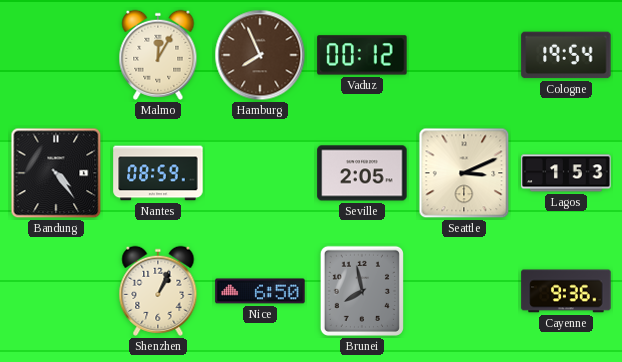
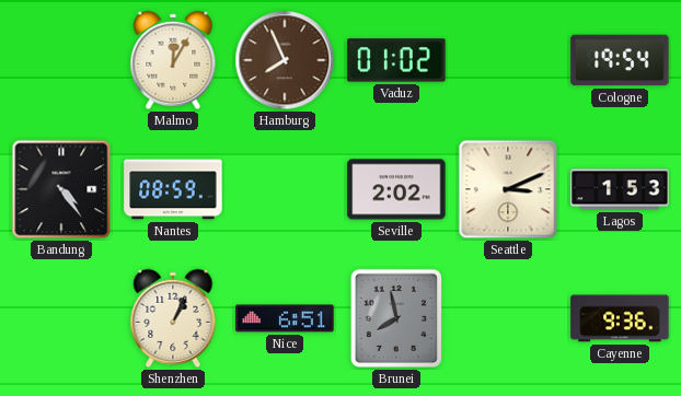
Vaduz: 00:12 -> 01:02
Seville: 2:05 -> 2:02
Nice: 6:50 -> 6:51
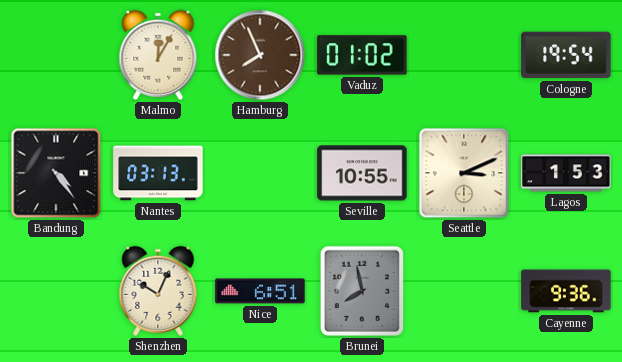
Nantes: 08:59 -> 03:13
Seville: 2:02 -> 10:55
Shenzhen: 1:04 -> 10:04
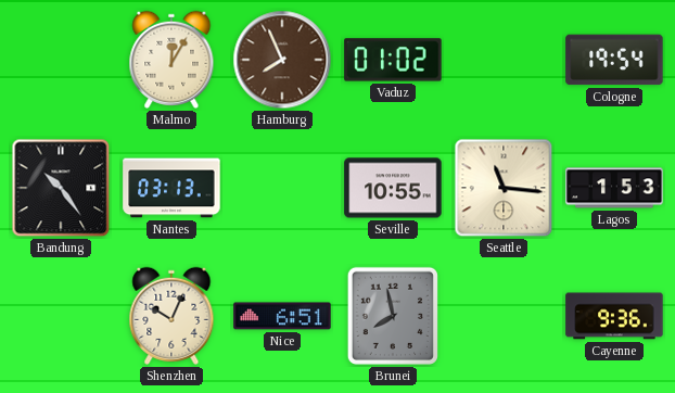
Bandung: 4:24 -> 10:24
Seattle: 3:11 -> 11:16
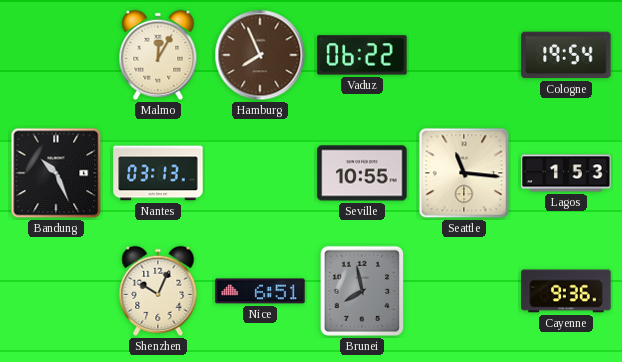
Vaduz: 01:02 -> 06:22
Bandung: 10:24 -> 10:26
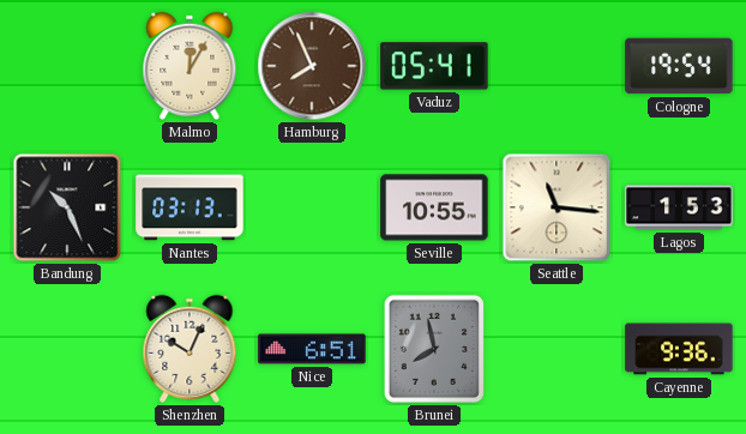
Vaduz: 06:22 -> 05:41
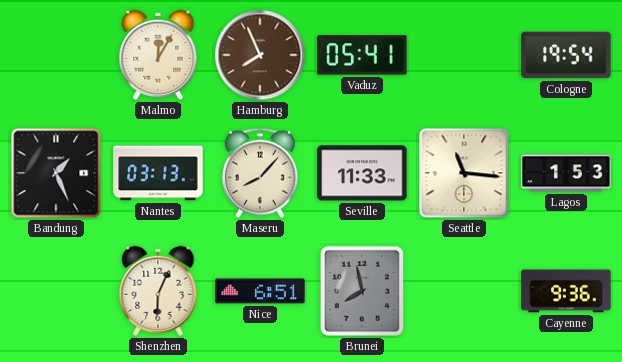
Bandung: 10:26 -> 1:26
Maseru: none -> 8:07
Seville: 10:55 -> 11:33
Shenzhen: 10:04 -> 6:04
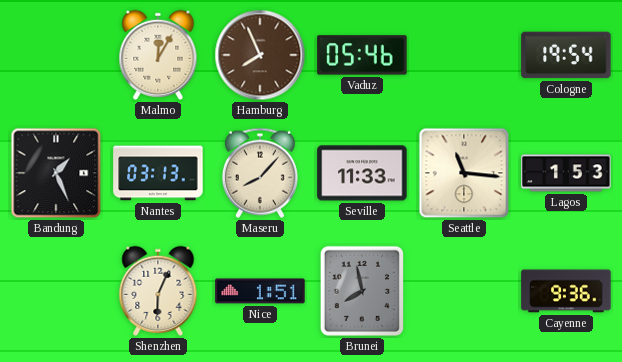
Vaduz: 05:41 -> 05:46
Nice: 6:51 -> 1:51
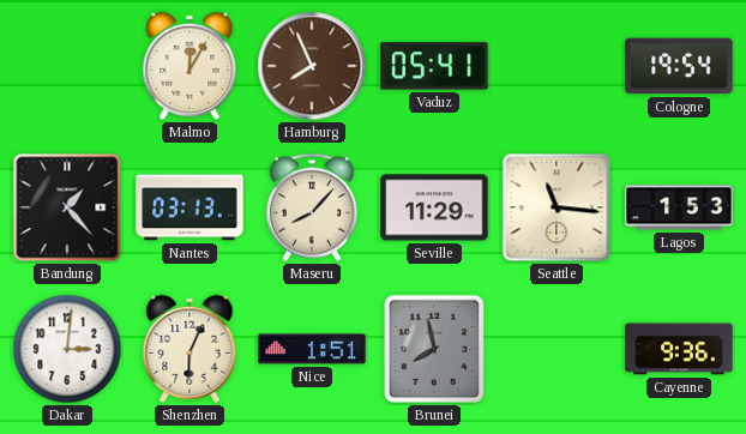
Vaduz: 05:46 -> 05:41
Bandung: 1:26 -> 1:23
Seville: 11:33 -> 11:29
Dakar: none -> 3:01
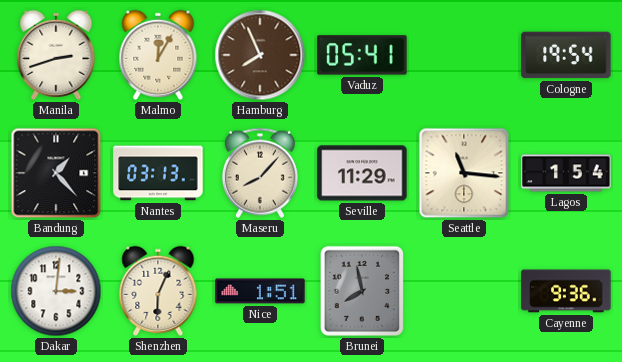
Manila: none -> 2:42
Lagos: 1:53 -> 1:54
